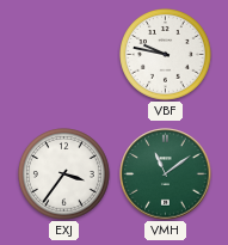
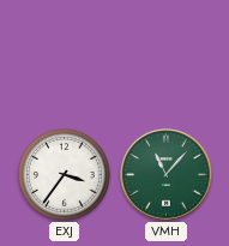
VBF: 9:47 -> none
VMH: 11:09 -> 11:07
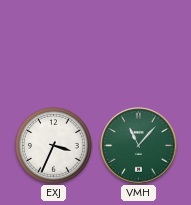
EXJ: 3:36 -> 3:34
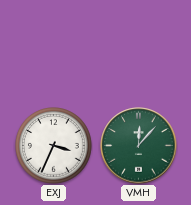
VMH: 11:07 -> 12:07
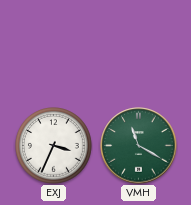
VMH: 12:07 -> 11:20
